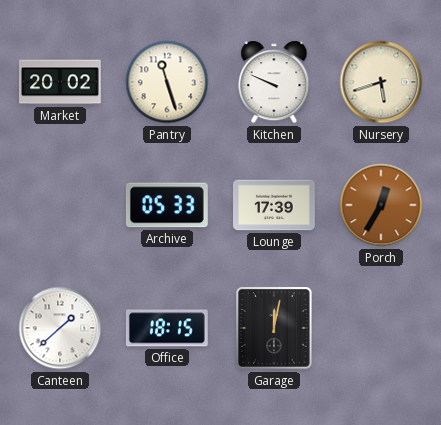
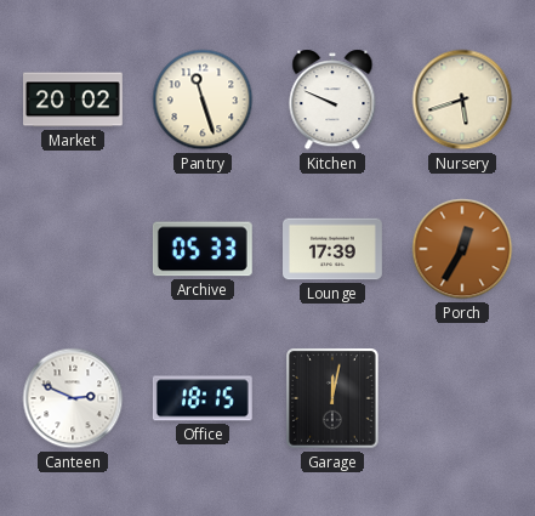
Canteen: 1:38 -> 2:49
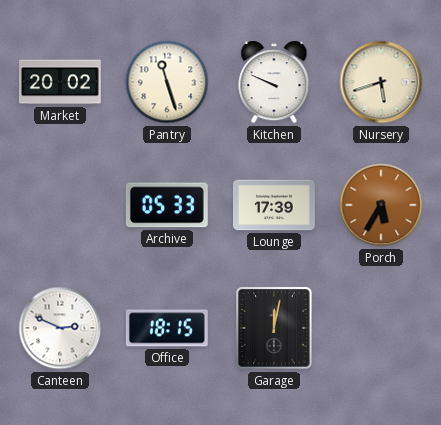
Porch: 12:35 -> 5:35
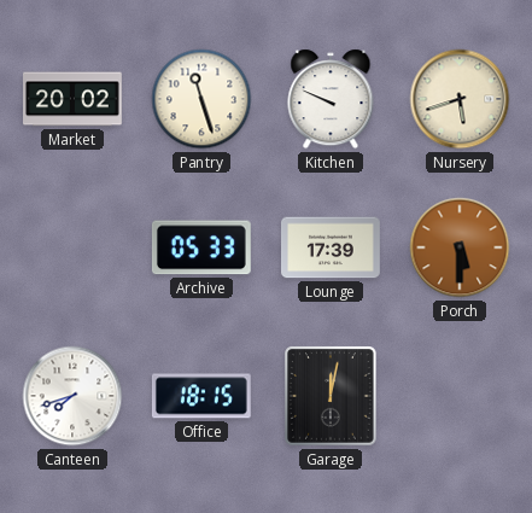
Porch: 5:35 -> 5:30
Canteen: 2:49 -> 7:42
